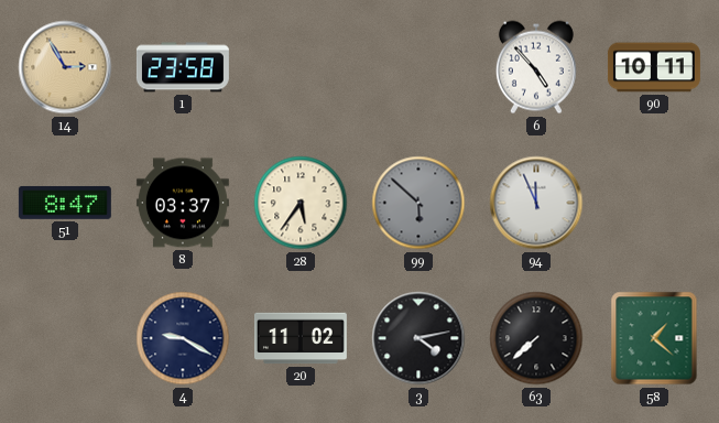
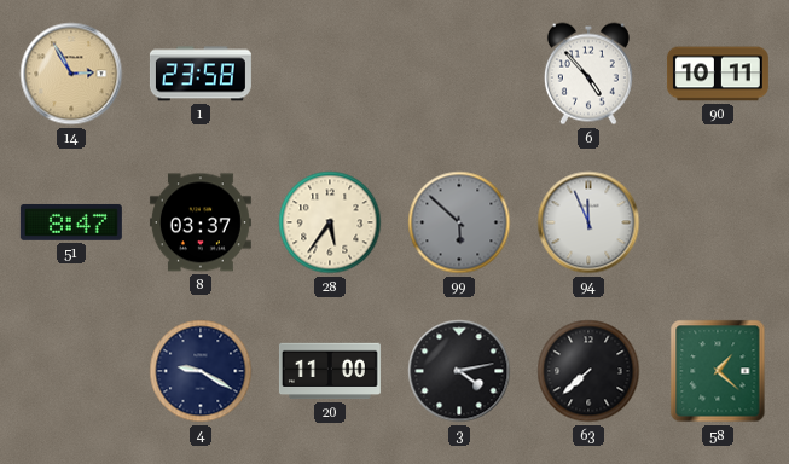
20: 11:02 -> 11:00
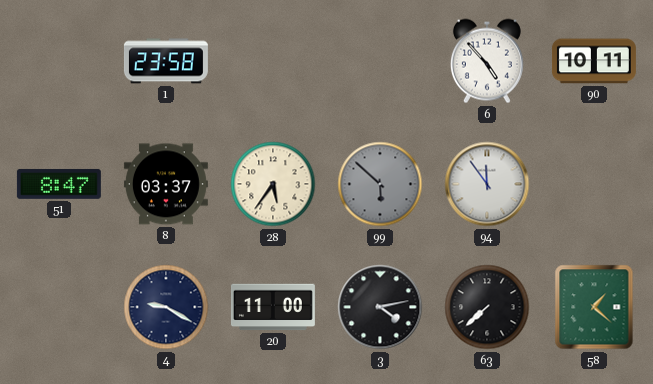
14: 2:55 -> none
94: 11:56 -> 11:54
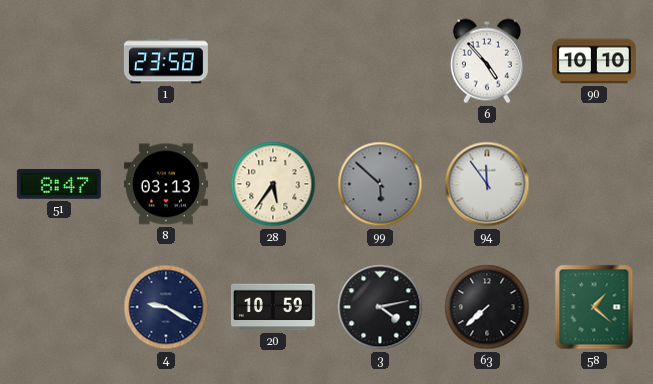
90: 10:11 -> 10:10
8: 03:37 -> 03:13
20: 11:00 -> 10:59
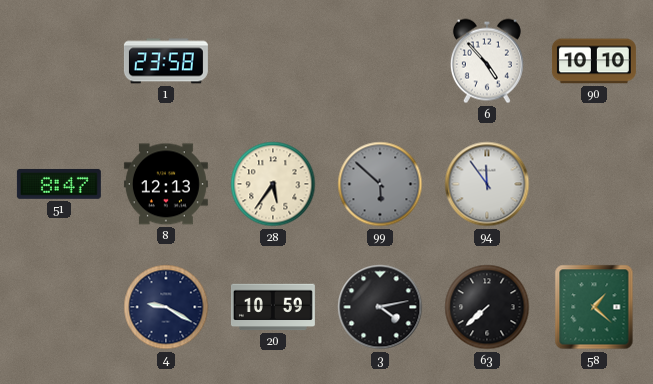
8: 03:13 -> 12:13
